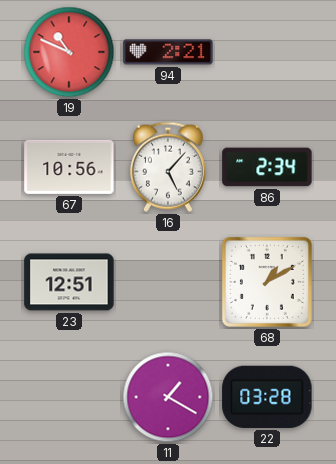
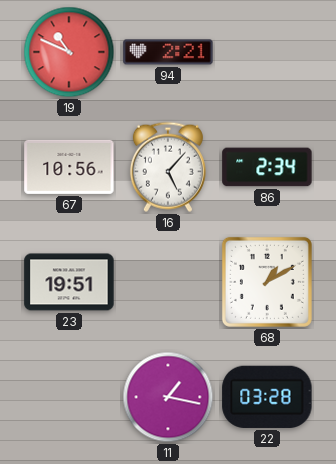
23: 12:51 -> 19:51
11: 1:20 -> 1:17
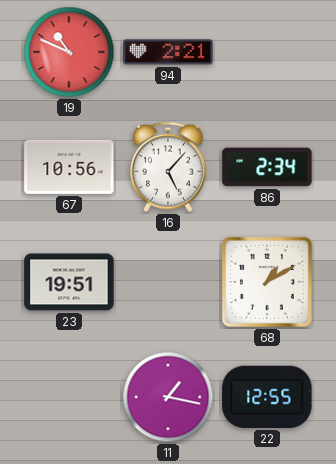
22: 03:28 -> 12:55
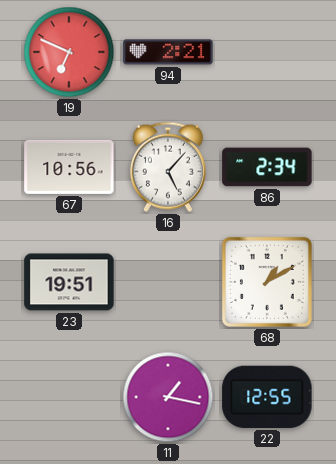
19: 10:49 -> 6:49
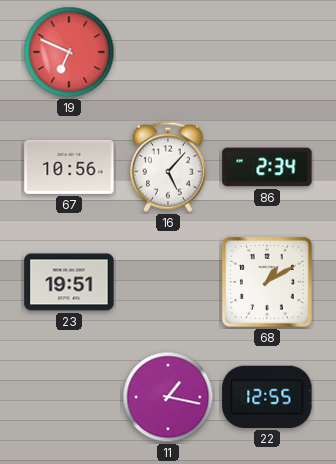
94: 2:21 -> none
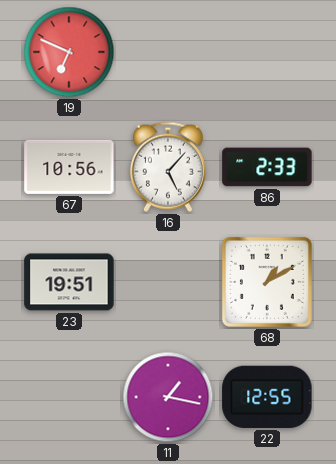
86: 2:34 -> 2:33
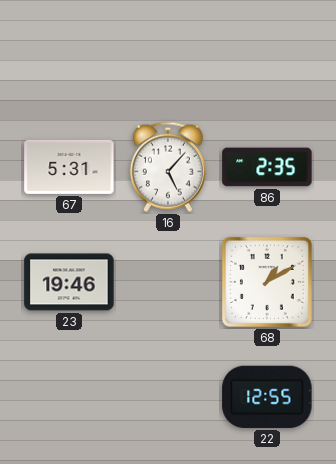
19: 6:49 -> none
67: 10:56 -> 5:31
86: 2:33 -> 2:35
23: 19:51 -> 19:46
11: 1:17 -> none
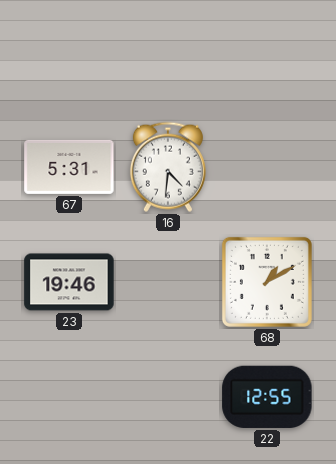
16: 5:07 -> 4:31
86: 2:35 -> none
